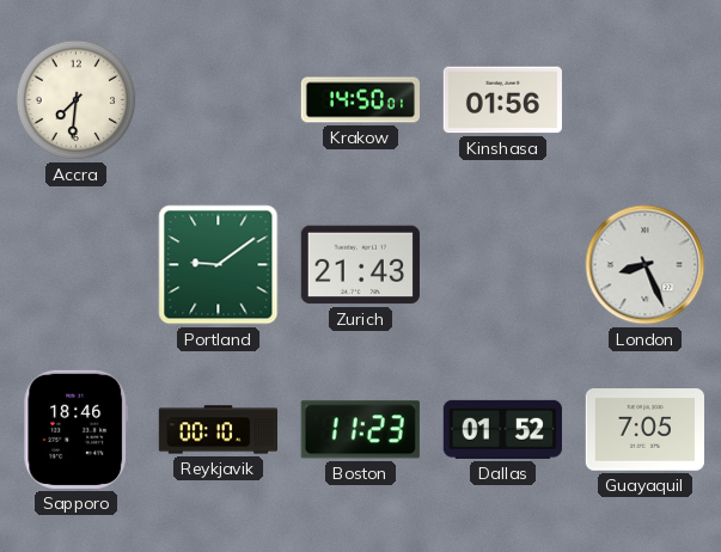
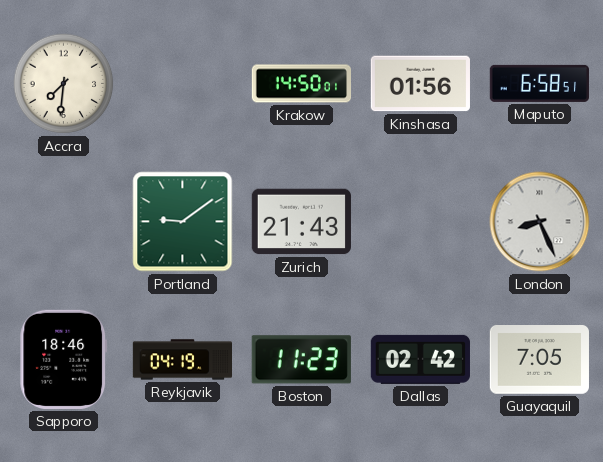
Maputo: none -> 6:58
Reykjavik: 00:10 -> 04:19
Dallas: 01:52 -> 02:42
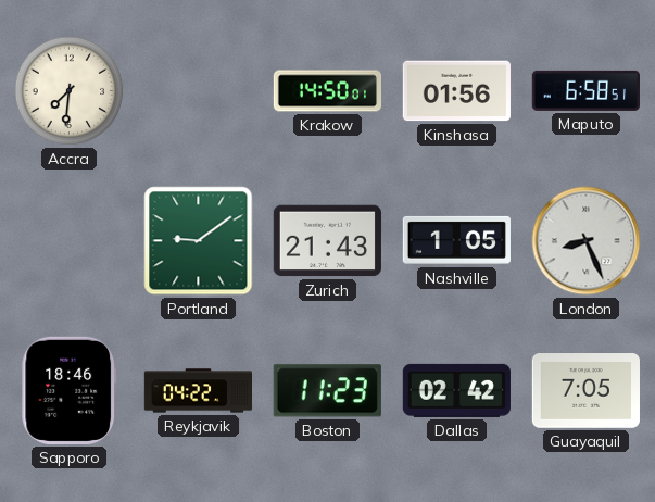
Nashville: none -> 1:05
Reykjavik: 04:19 -> 04:22
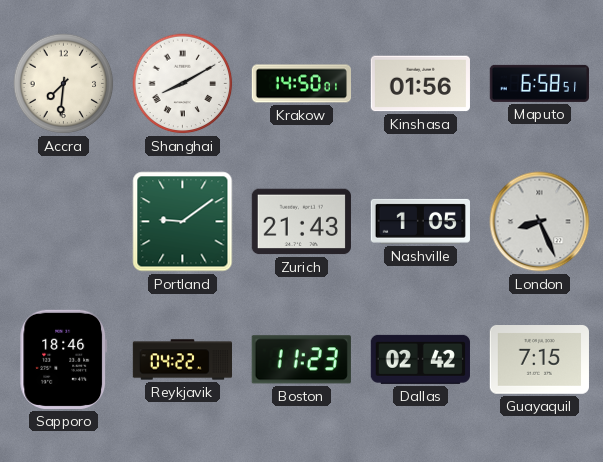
Shanghai: none -> 8:10
Guayaquil: 7:05 -> 7:15
